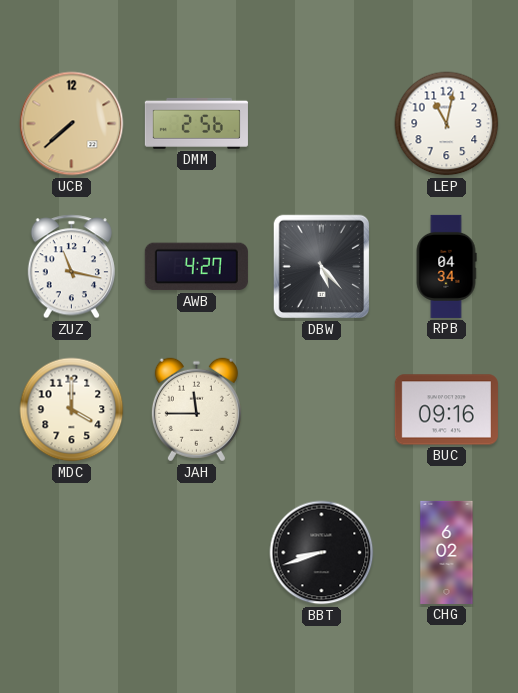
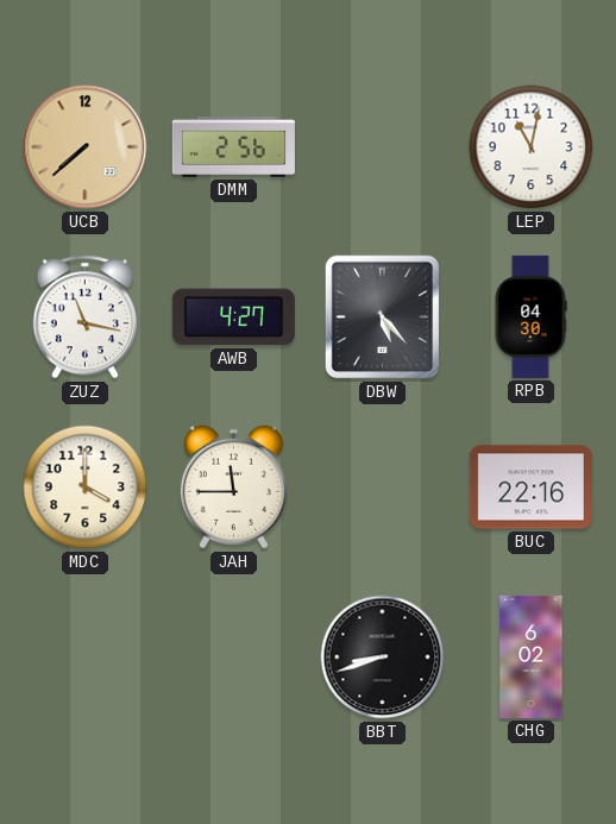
RPB: 04:34 -> 04:30
BUC: 09:16 -> 22:16
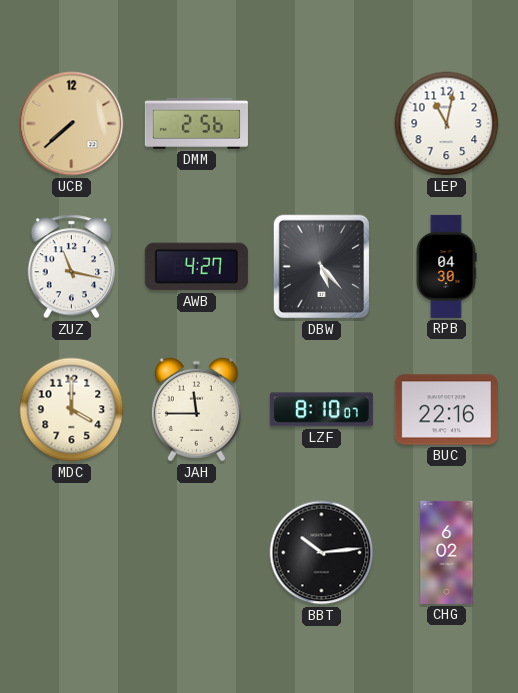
LZF: none -> 8:10
BBT: 8:42 -> 10:14
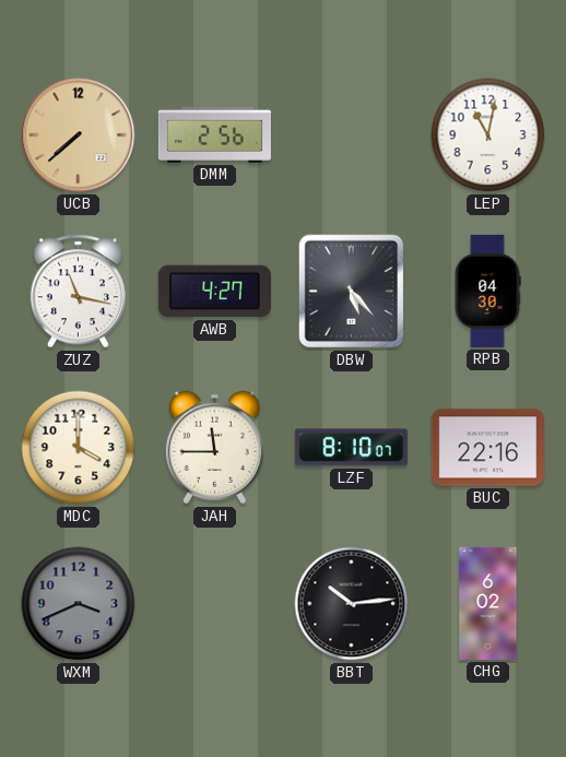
WXM: none -> 3:41
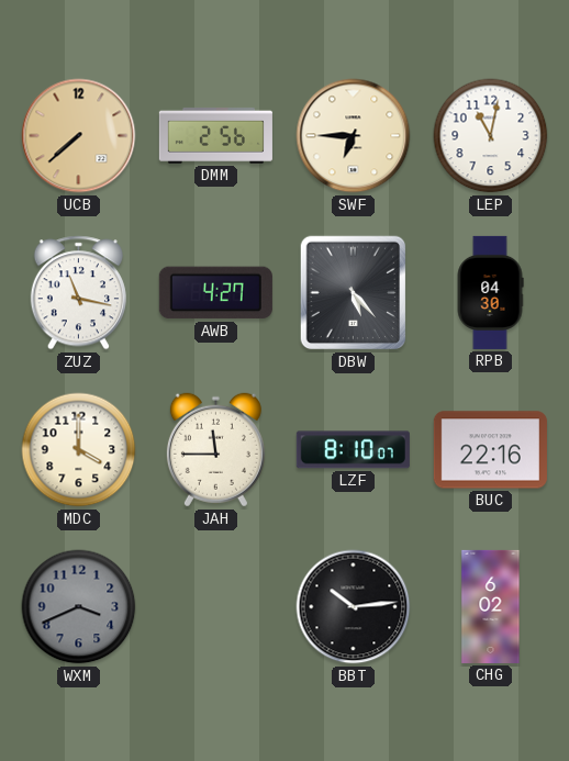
SWF: none -> 6:45
